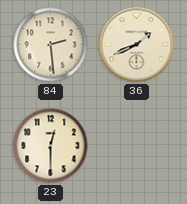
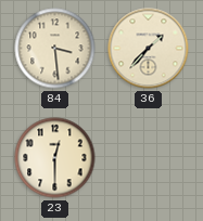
84: 2:29 -> 3:29
36: 1:41 -> 1:37
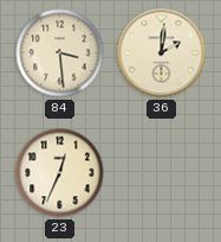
36: 1:37 -> 2:01
23: 12:30 -> 12:34
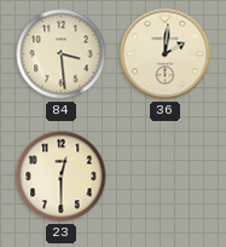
23: 12:34 -> 12:30
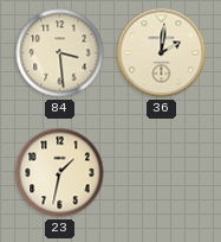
23: 12:30 -> 1:32
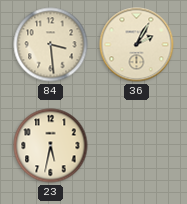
36: 2:01 -> 2:05
23: 1:32 -> 5:32
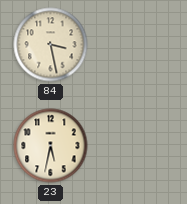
84: 3:29 -> 3:28
36: 2:05 -> none
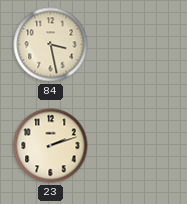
23: 5:32 -> 2:12
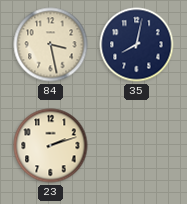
35: none -> 8:02
